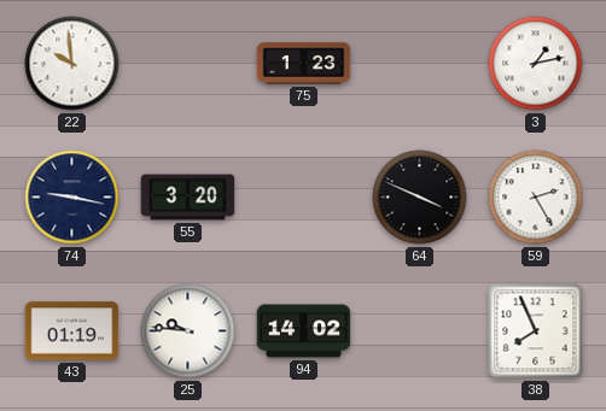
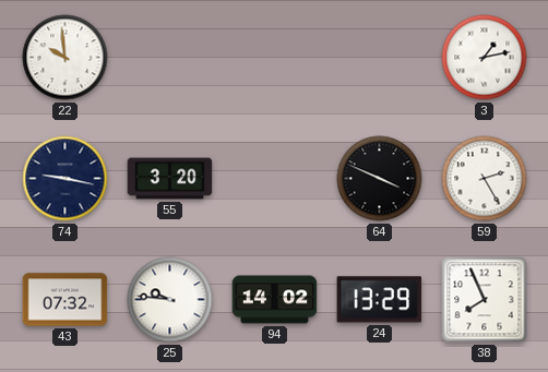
75: 1:23 -> none
43: 01:19 -> 07:32
24: none -> 13:29
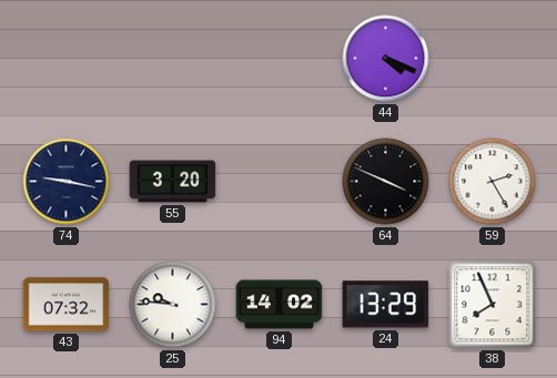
22: 9:59 -> none
44: none -> 4:19
3: 1:13 -> none
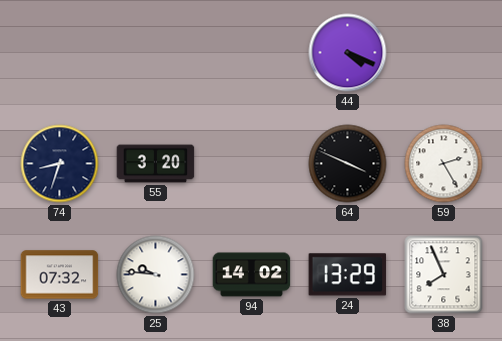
74: 9:17 -> 8:33
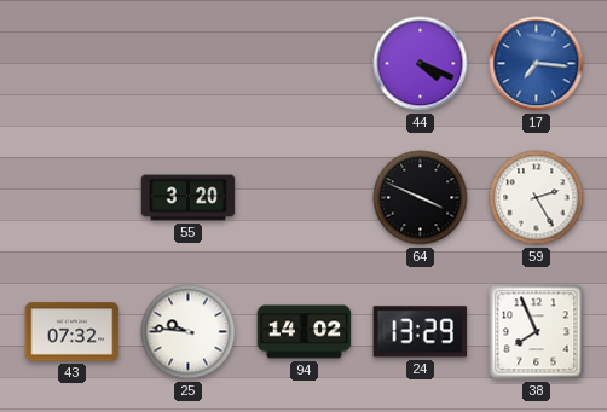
17: none -> 7:16
74: 8:33 -> none
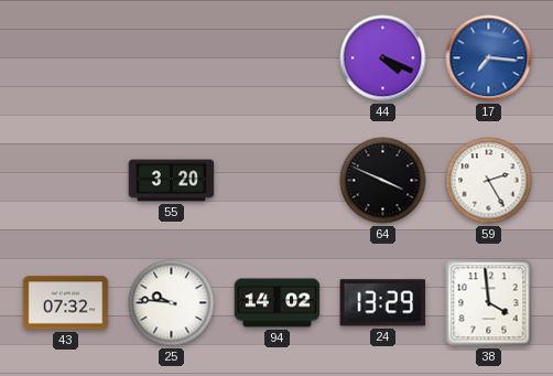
38: 7:56 -> 3:59
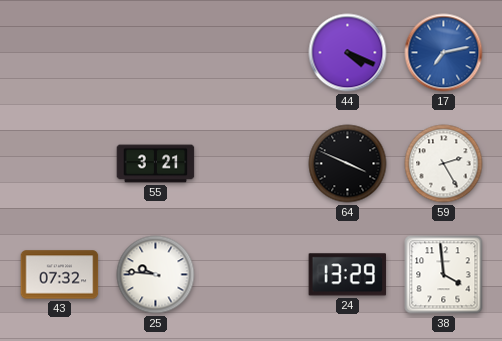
17: 7:16 -> 7:13
55: 3:20 -> 3:21
94: 14:02 -> none
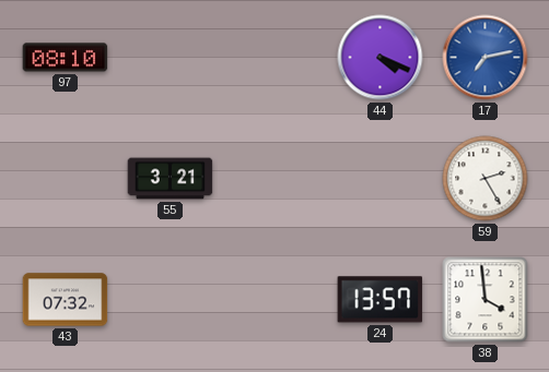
97: none -> 08:10
64: 3:49 -> none
25: 9:46 -> none
24: 13:29 -> 13:57
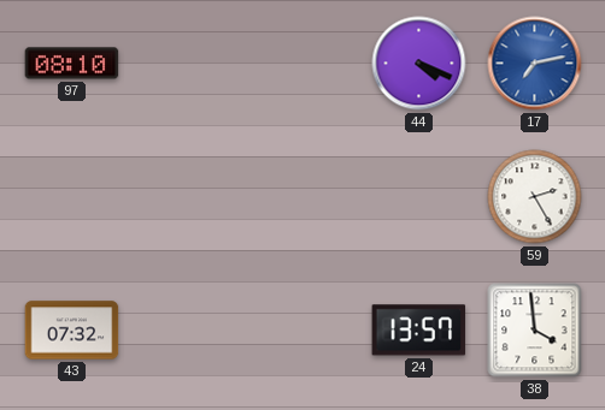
55: 3:21 -> none
